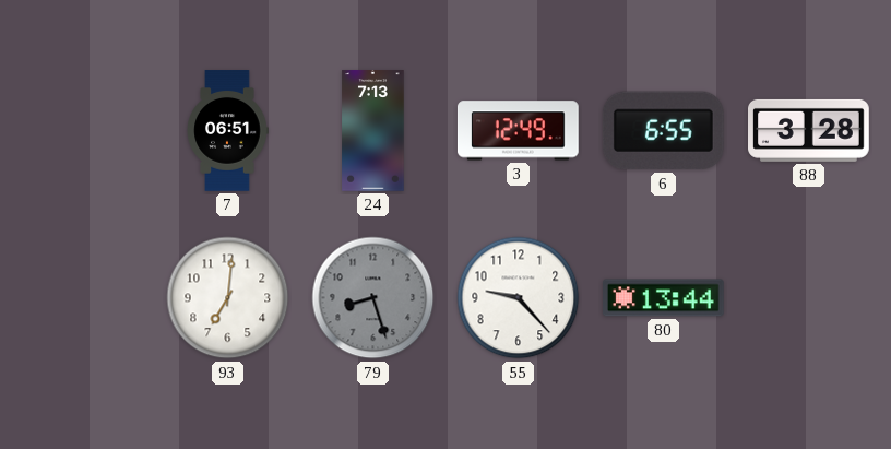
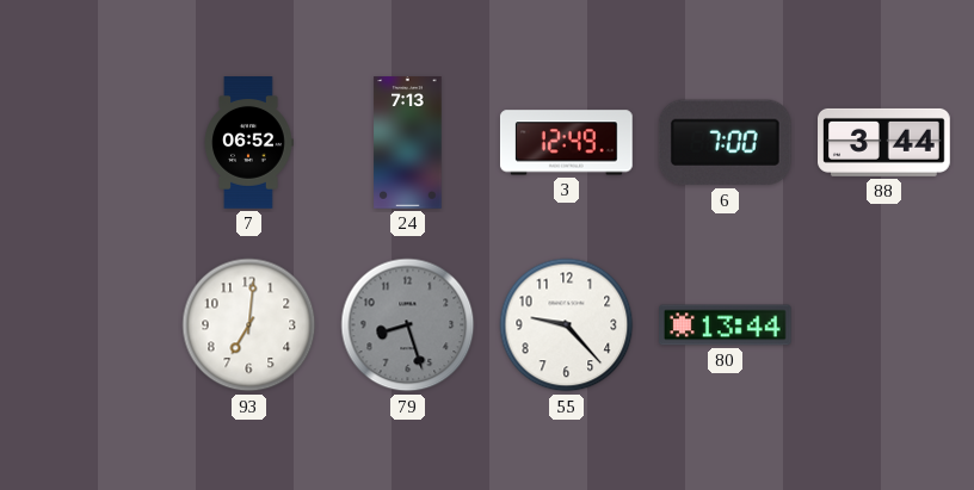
7: 06:51 -> 06:52
6: 6:55 -> 7:00
88: 3:28 -> 3:44
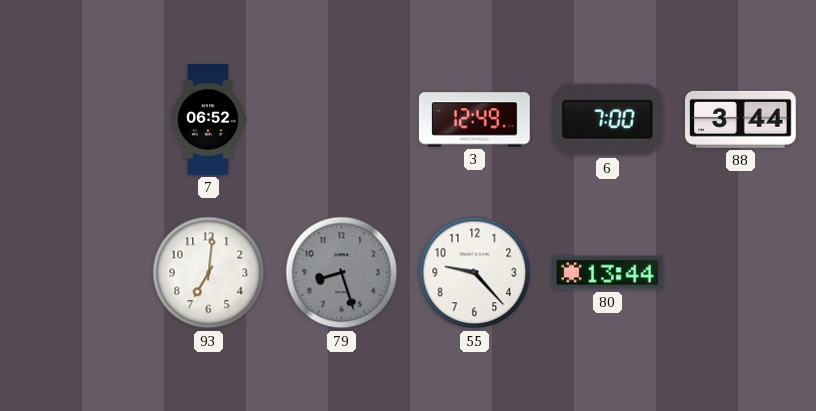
24: 7:13 -> none
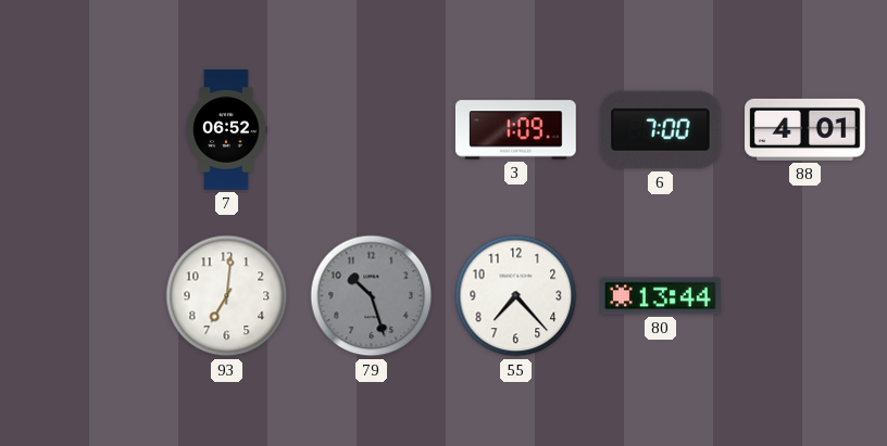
3: 12:49 -> 1:09
88: 3:44 -> 4:01
79: 8:27 -> 10:27
55: 9:23 -> 7:23
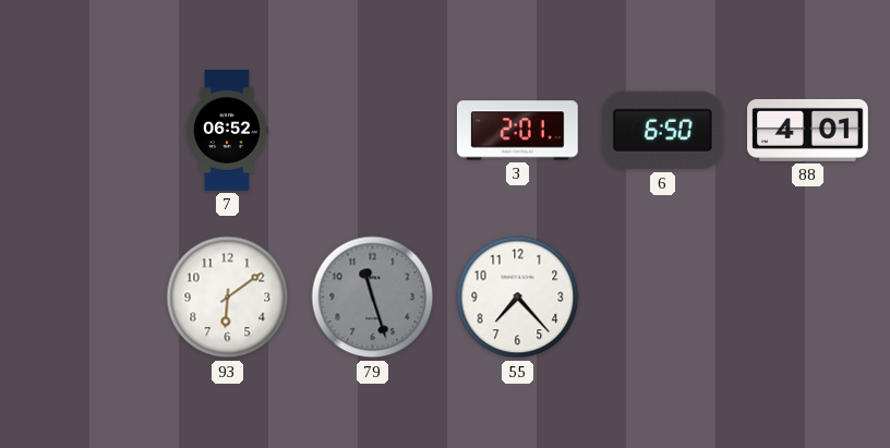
3: 1:09 -> 2:01
6: 7:00 -> 6:50
93: 7:01 -> 6:09
79: 10:27 -> 11:27
80: 13:44 -> none
